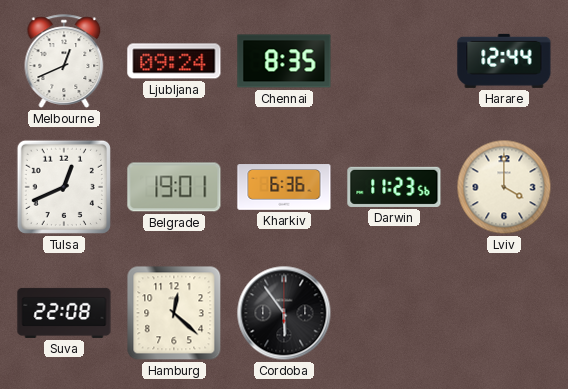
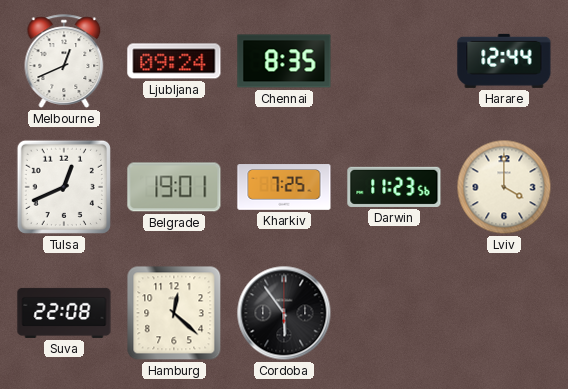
Kharkiv: 6:36 -> 7:25
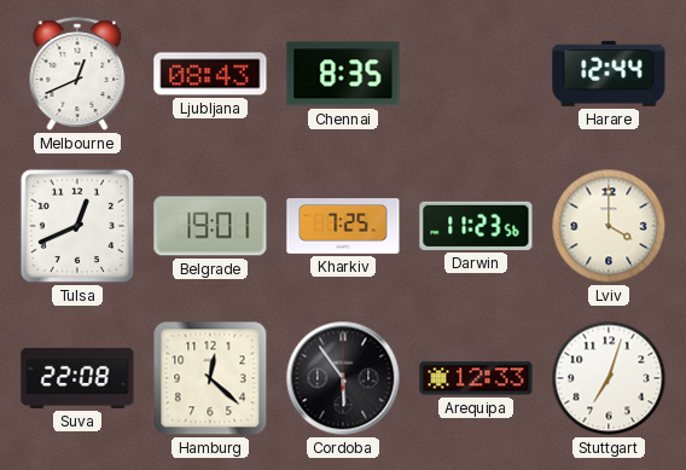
Ljubljana: 09:24 -> 08:43
Arequipa: none -> 12:33
Stuttgart: none -> 7:03
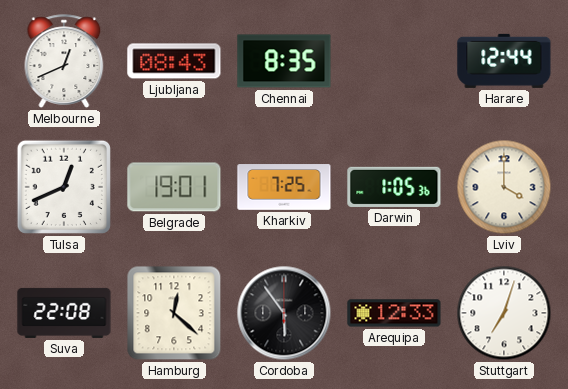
Darwin: 11:23 -> 1:05
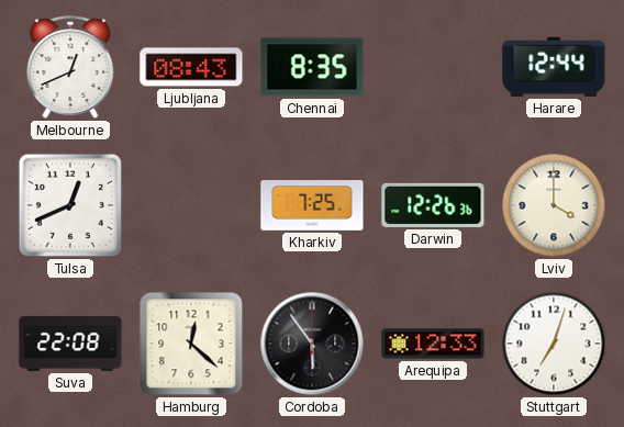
Belgrade: 19:01 -> none
Darwin: 1:05 -> 12:26
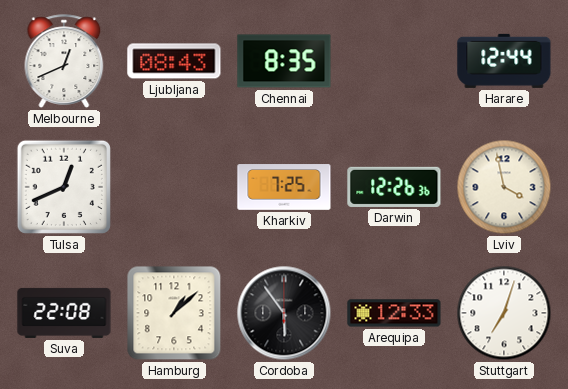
Lviv: 4:00 -> 3:58
Hamburg: 12:22 -> 1:08
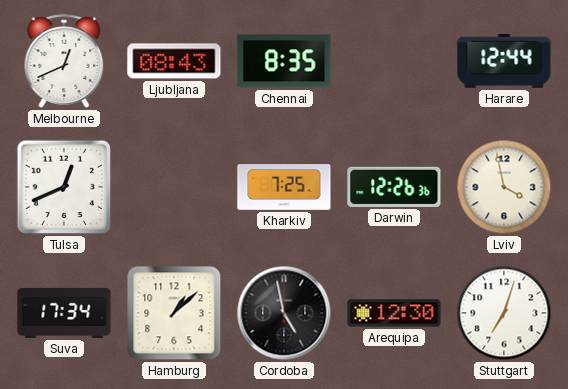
Suva: 22:08 -> 17:34
Cordoba: 5:54 -> 4:58
Arequipa: 12:33 -> 12:30
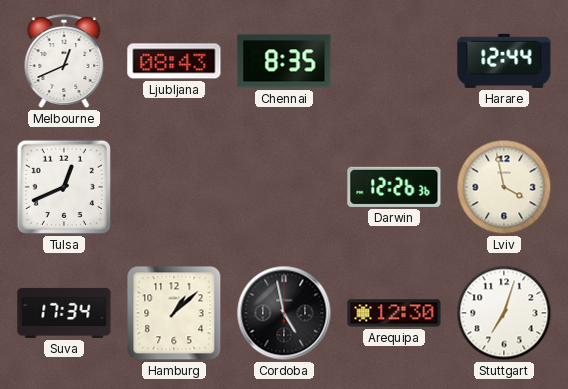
Kharkiv: 7:25 -> none
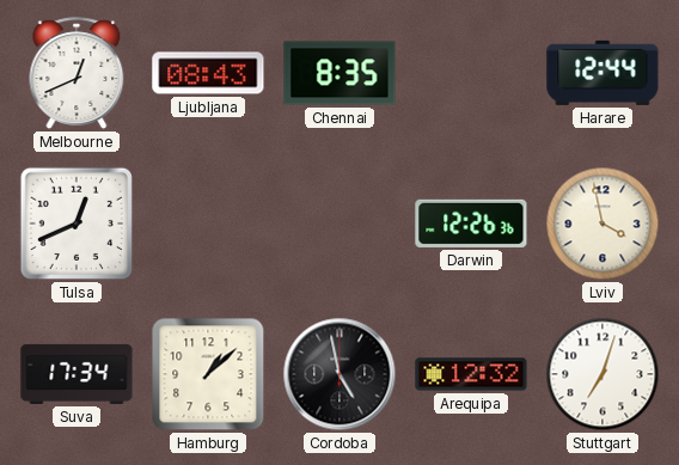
Arequipa: 12:30 -> 12:32
